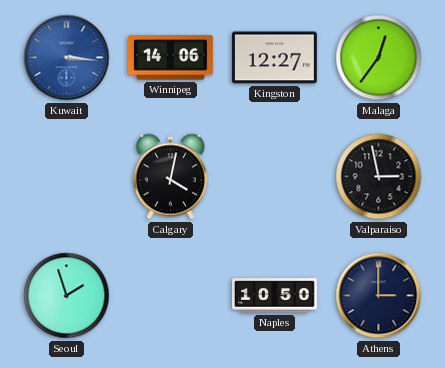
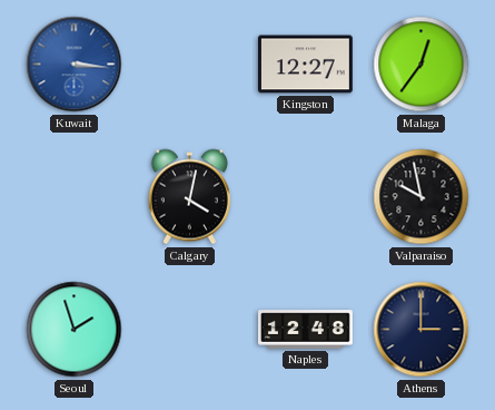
Winnipeg: 14:06 -> none
Valparaiso: 2:58 -> 9:58
Naples: 10:50 -> 12:48
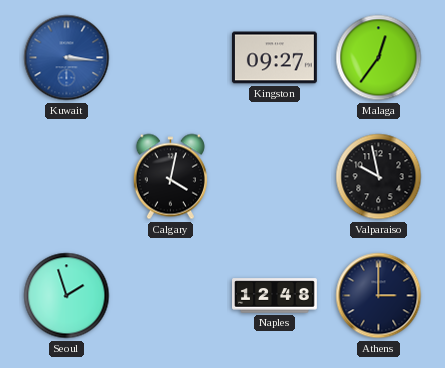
Kingston: 12:27 -> 09:27
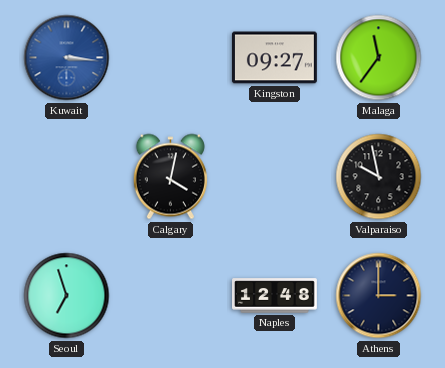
Malaga: 12:36 -> 11:36
Seoul: 1:57 -> 6:57
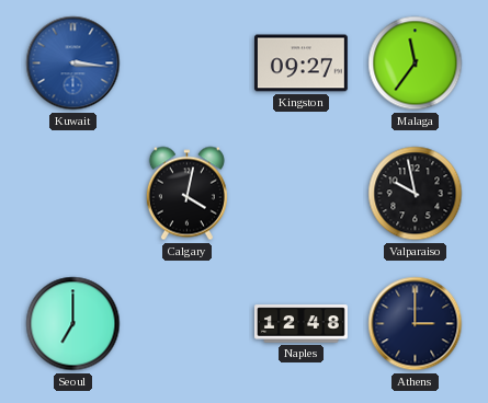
Seoul: 6:57 -> 7:00
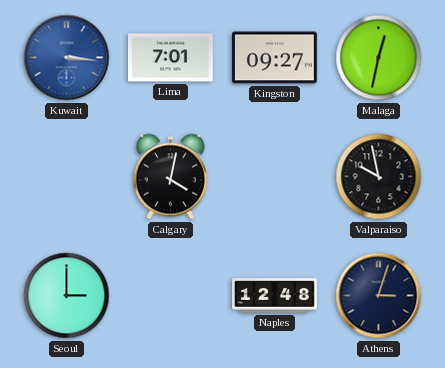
Lima: none -> 7:01
Malaga: 11:36 -> 12:32
Seoul: 7:00 -> 3:00
Athens: 3:00 -> 3:03
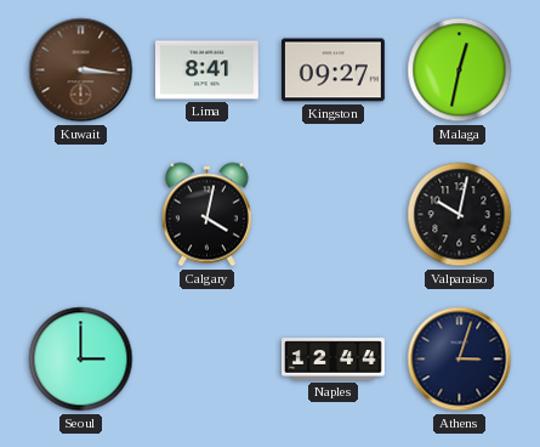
Kuwait dial: blue -> brown
Lima: 7:01 -> 8:41
Valparaiso: 9:58 -> 10:02
Naples: 12:48 -> 12:44
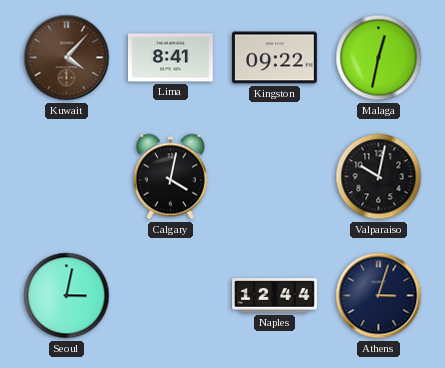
Kuwait: 3:16 -> 4:07
Kingston: 09:27 -> 09:22
Seoul: 3:00 -> 3:02
